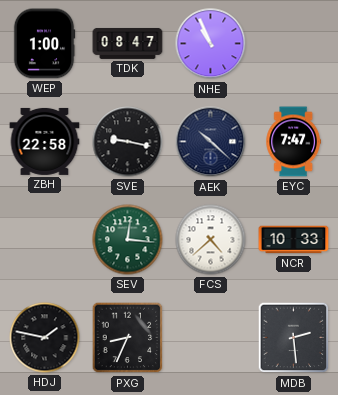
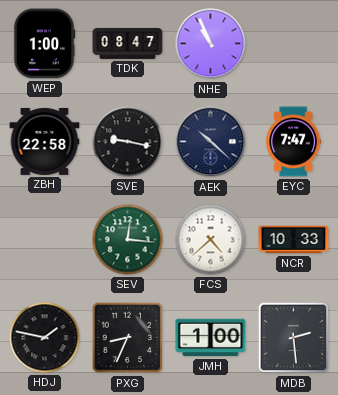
JMH: none -> 1:00
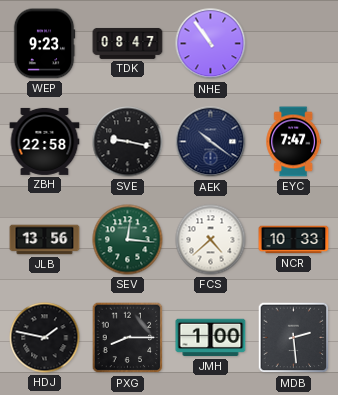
WEP: 1:00 -> 9:23
NHE: 10:56 -> 10:54
AEK: 10:22 -> 10:21
JLB: none -> 13:56
PXG: 8:34 -> 8:15
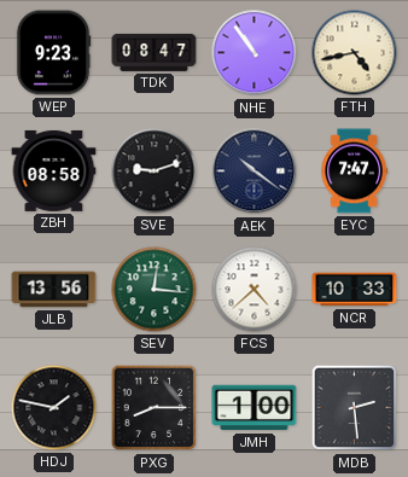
FTH: none -> 4:43
ZBH: 22:58 -> 08:58
SVE: 9:17 -> 9:12
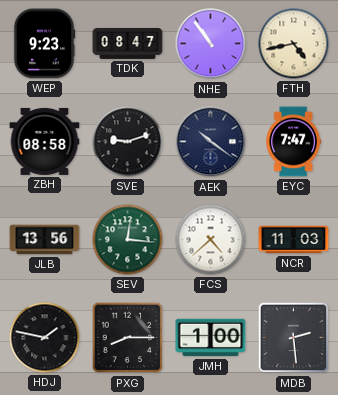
NCR: 10:33 -> 11:03
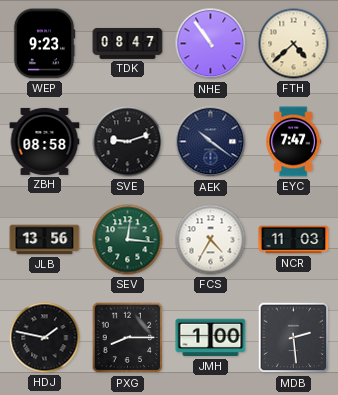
FTH: 4:43 -> 4:38
FCS: 4:38 -> 4:35
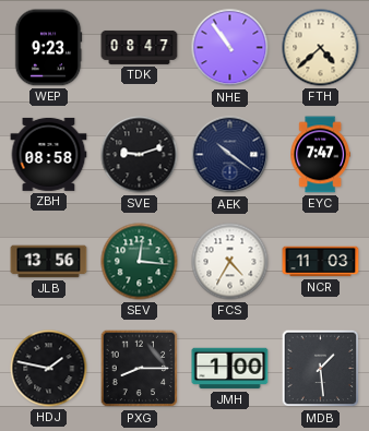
MDB: 2:29 -> 1:29
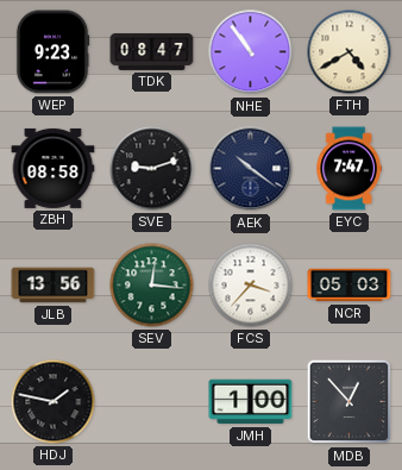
FTH: 4:38 -> 4:40
FCS: 4:35 -> 3:37
NCR: 11:03 -> 05:03
PXG: 8:15 -> none
MDB: 1:29 -> 12:53
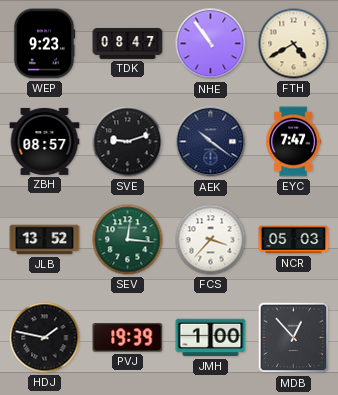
ZBH: 08:58 -> 08:57
JLB: 13:56 -> 13:52
PVJ: none -> 19:39
